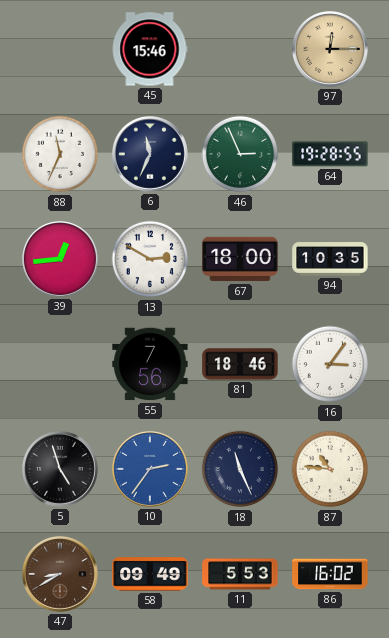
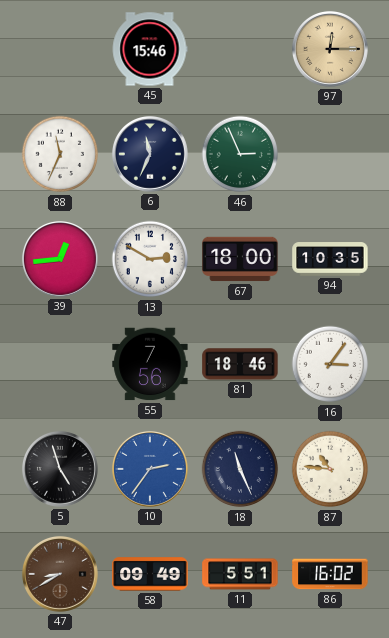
64: 19:28 -> none
11: 5:53 -> 5:51
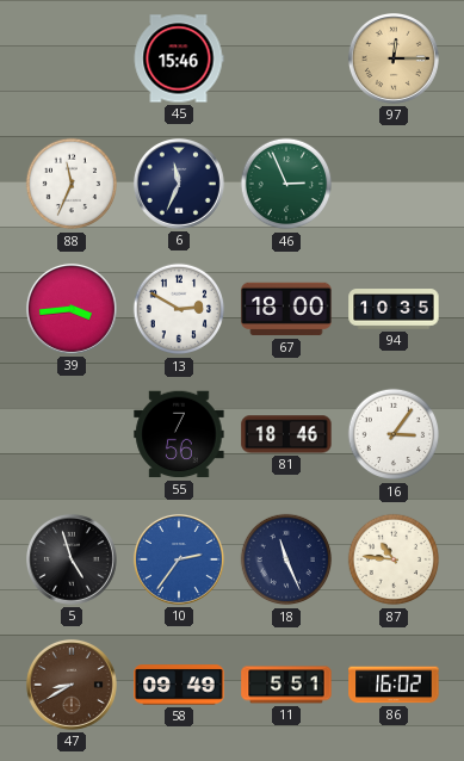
39: 12:44 -> 3:44
